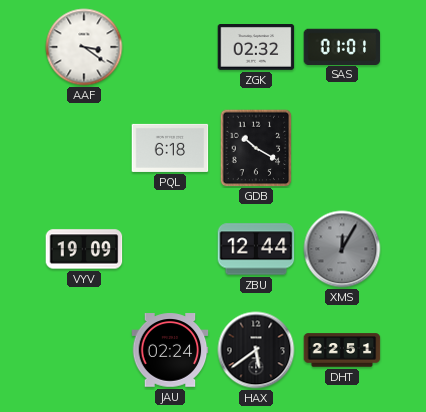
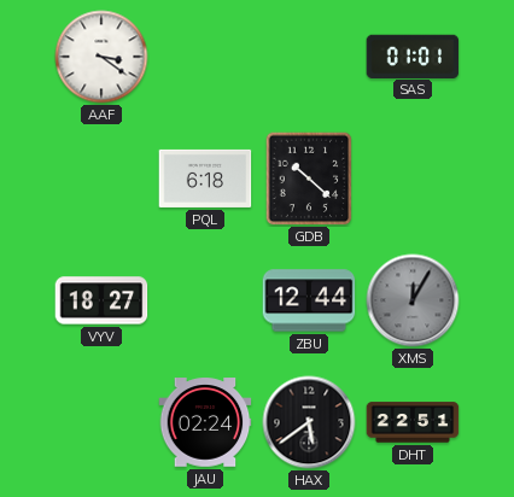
ZGK: 02:32 -> none
GDB: 10:20 -> 10:22
VYV: 19:09 -> 18:27
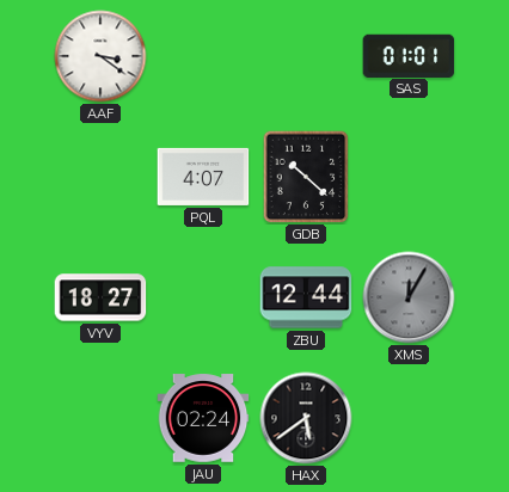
PQL: 6:18 -> 4:07
DHT: 22:51 -> none
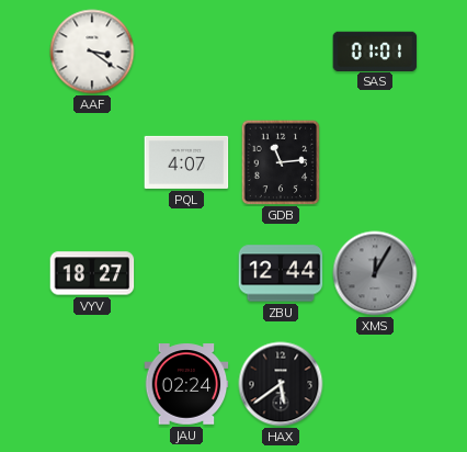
GDB: 10:22 -> 11:14
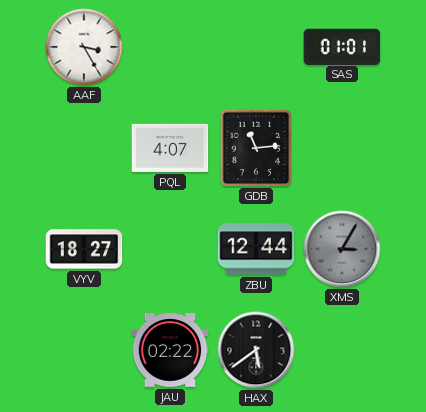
AAF: 3:21 -> 3:25
XMS: 12:05 -> 3:05
JAU: 02:24 -> 02:22
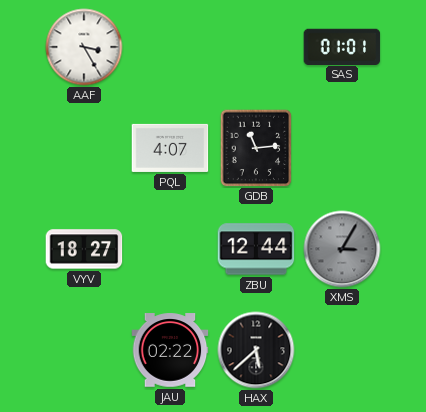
HAX: 5:39 -> 5:38
